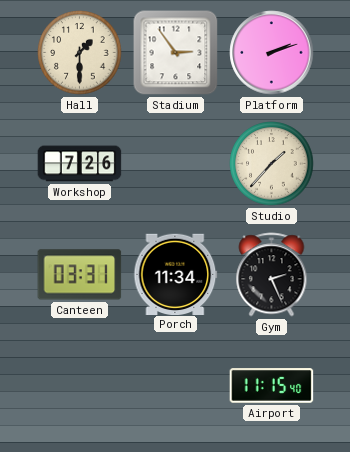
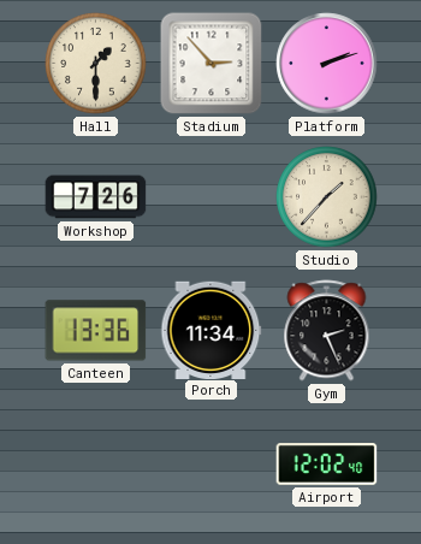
Stadium: 2:54 -> 2:53
Canteen: 03:31 -> 13:36
Airport: 11:15 -> 12:02
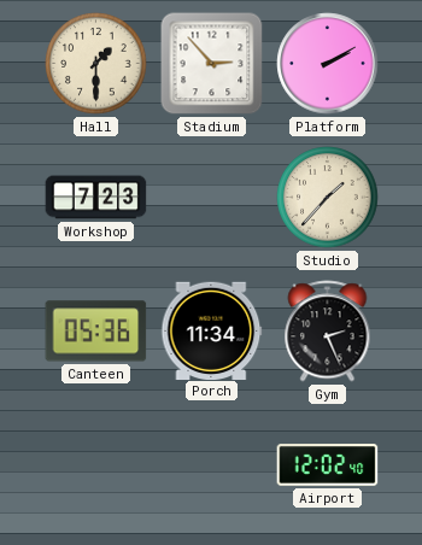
Platform: 2:12 -> 2:10
Workshop: 7:26 -> 7:23
Canteen: 13:36 -> 05:36
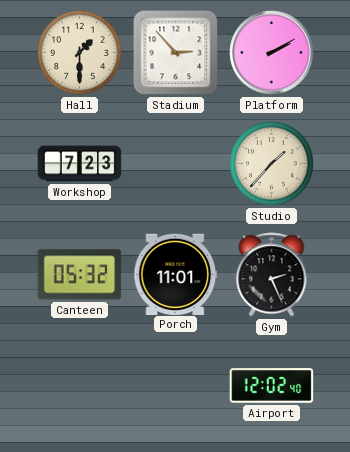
Canteen: 05:36 -> 05:32
Porch: 11:34 -> 11:01
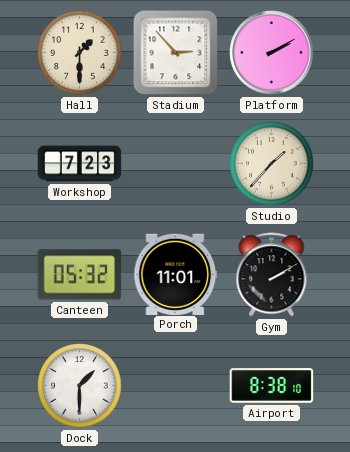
Gym: 2:26 -> 2:10
Dock: none -> 1:30
Airport: 12:02 -> 8:38
